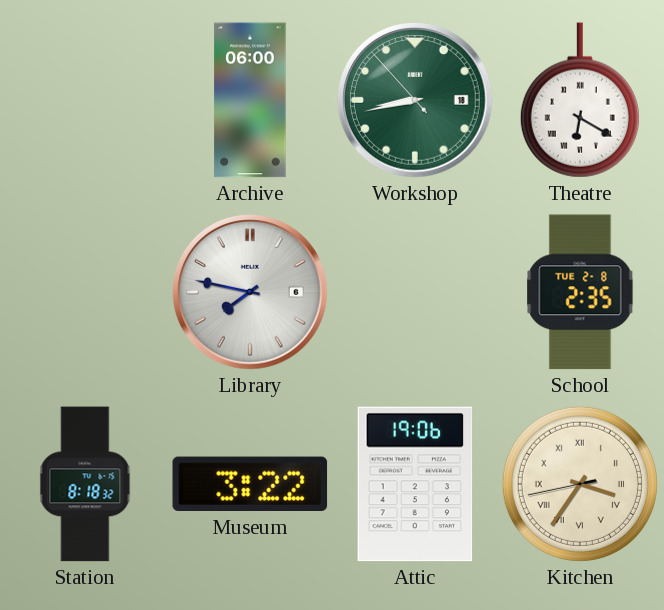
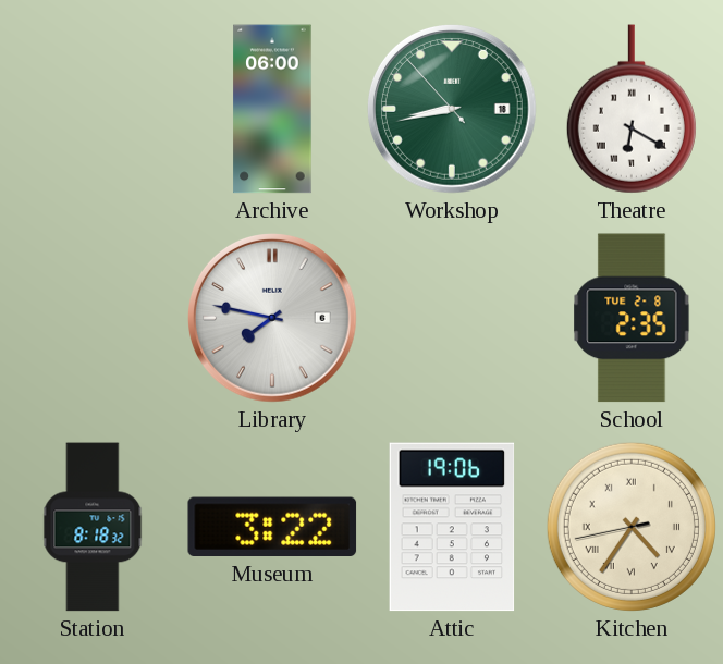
Kitchen: 3:35 -> 4:35
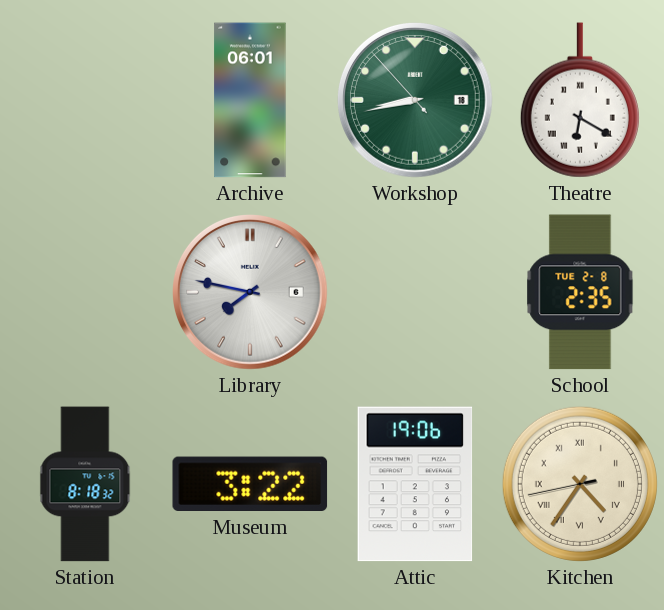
Archive: 06:00 -> 06:01
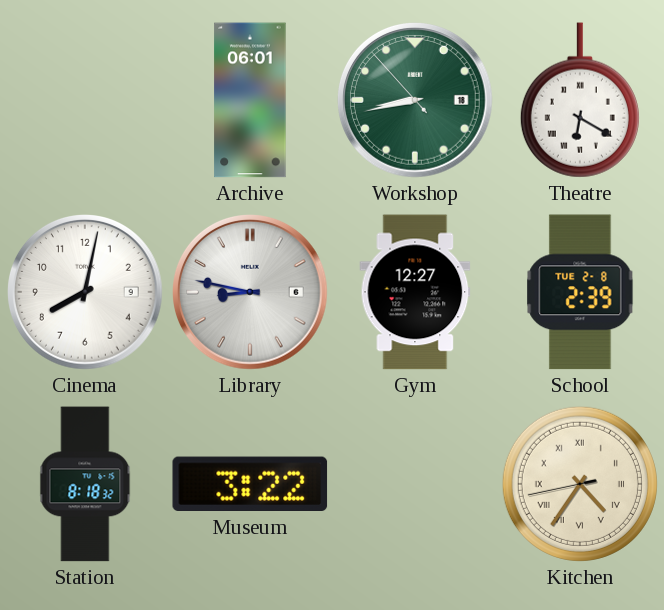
Cinema: none -> 8:02
Library: 7:47 -> 8:47
Gym: none -> 12:27
School: 2:35 -> 2:39
Attic: 19:06 -> none
